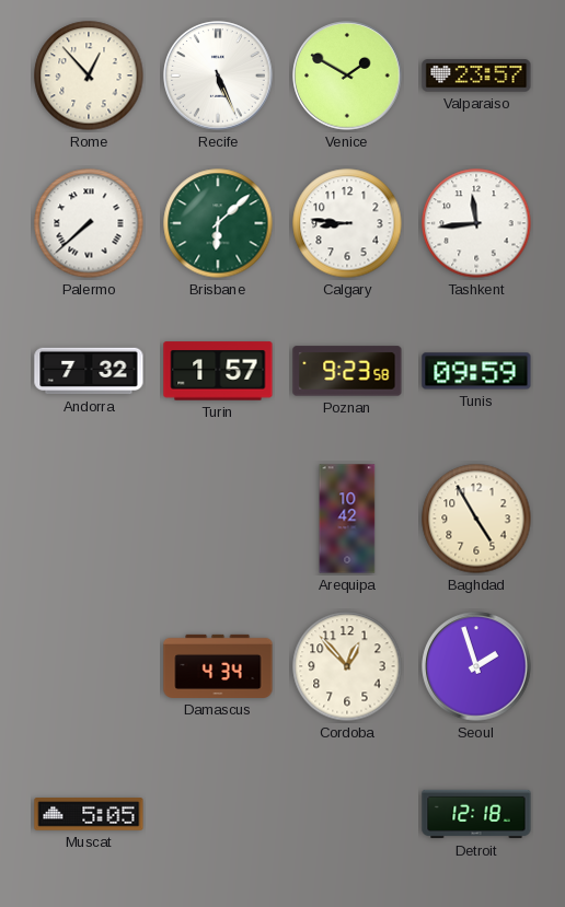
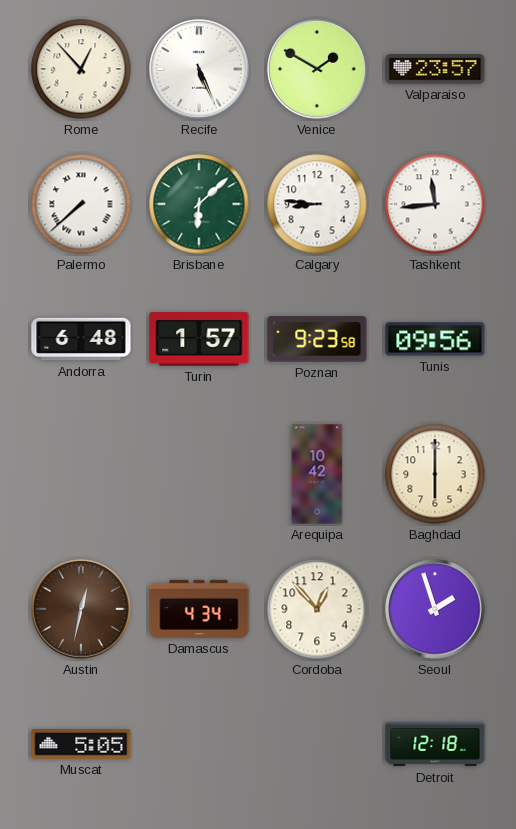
Andorra: 7:32 -> 6:48
Tunis: 09:59 -> 09:56
Baghdad: 4:55 -> 6:00
Austin: none -> 12:32
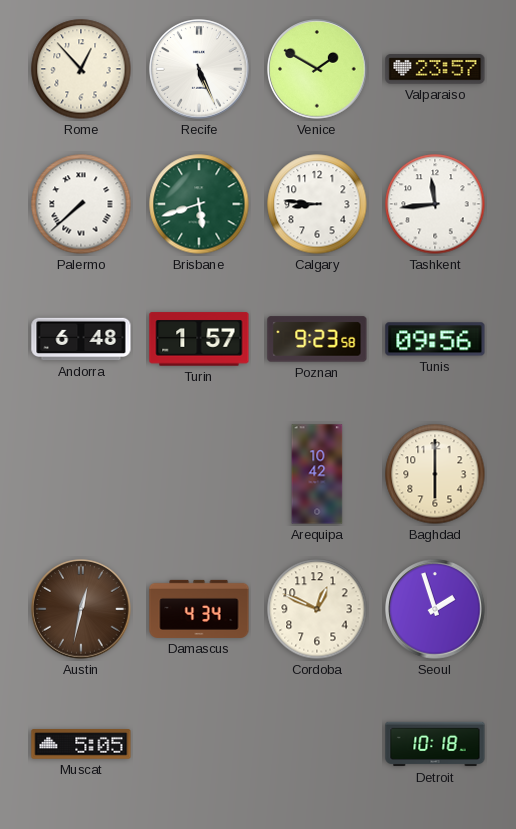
Brisbane: 6:08 -> 5:42
Cordoba: 12:53 -> 12:49
Detroit: 12:18 -> 10:18
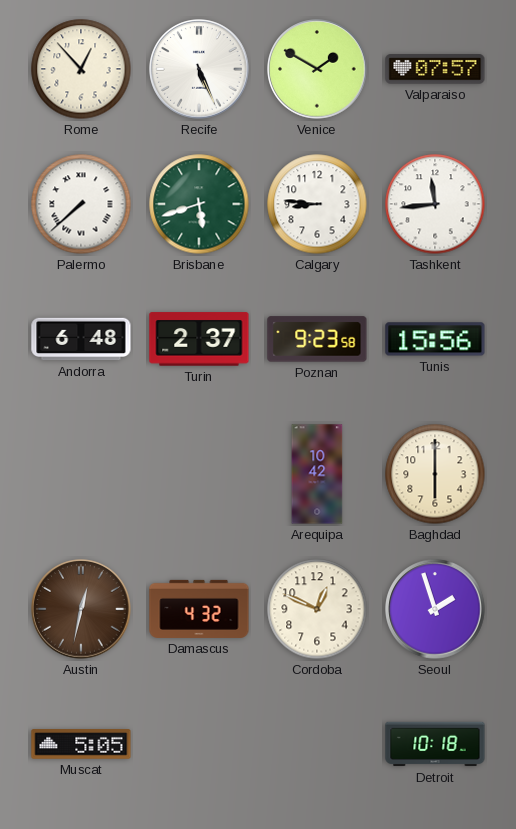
Valparaiso: 23:57 -> 07:57
Turin: 1:57 -> 2:37
Tunis: 09:56 -> 15:56
Damascus: 4:34 -> 4:32
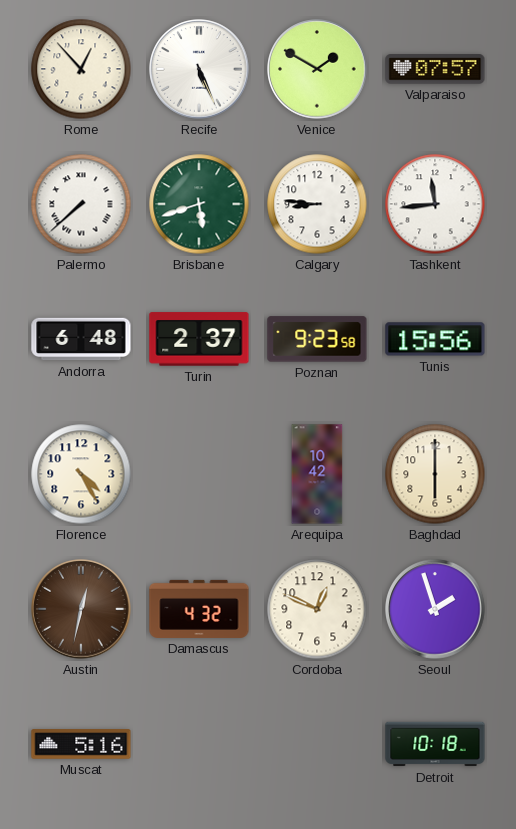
Florence: none -> 4:25
Muscat: 5:05 -> 5:16
